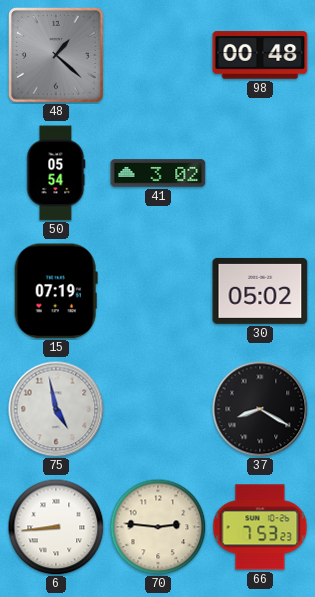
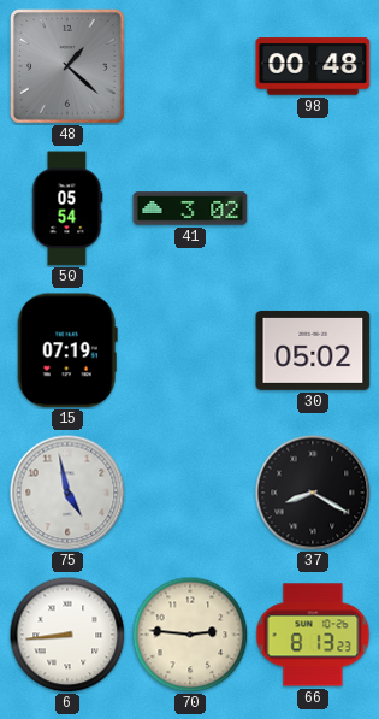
66: 7:53 -> 8:13
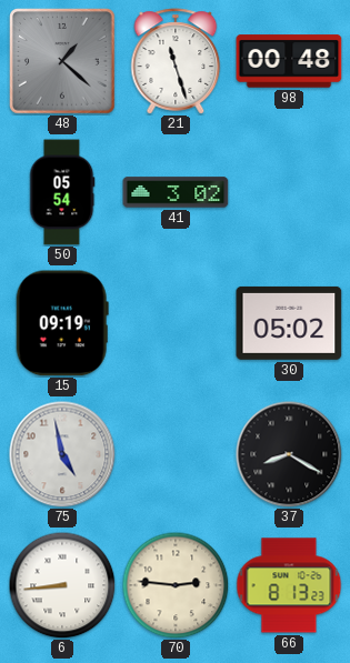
21: none -> 11:27
15: 07:19 -> 09:19
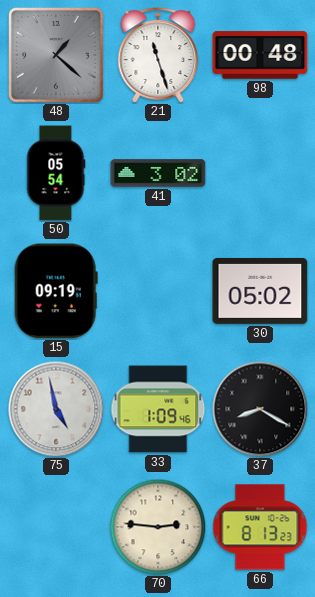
33: none -> 1:09
6: 8:44 -> none
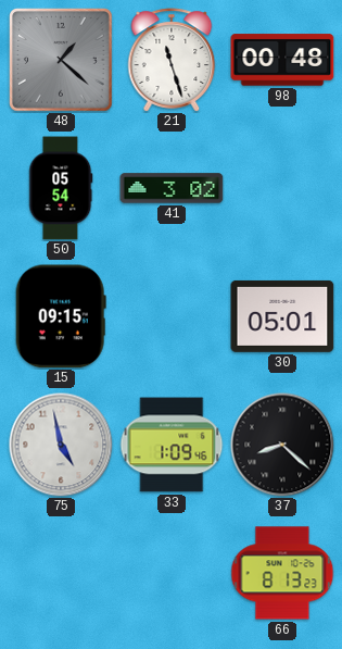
15: 09:19 -> 09:15
30: 05:02 -> 05:01
37: 8:20 -> 8:22
70: 2:46 -> none
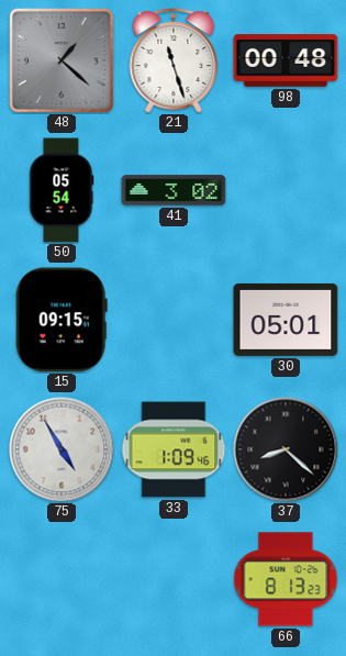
75: 4:58 -> 4:55
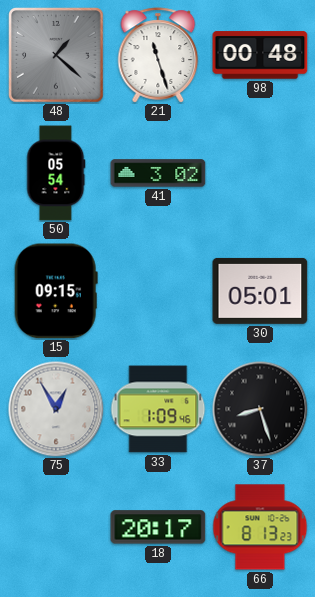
75: 4:55 -> 12:55
37: 8:22 -> 8:27
18: none -> 20:17
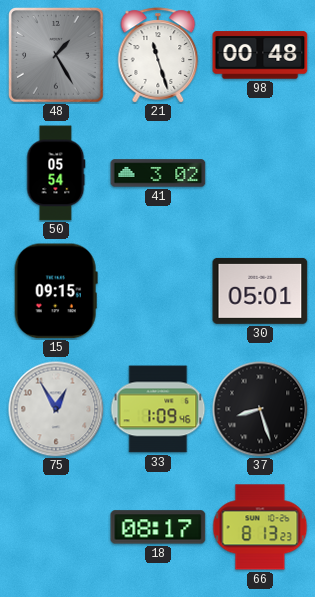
48: 1:22 -> 1:25
18: 20:17 -> 08:17
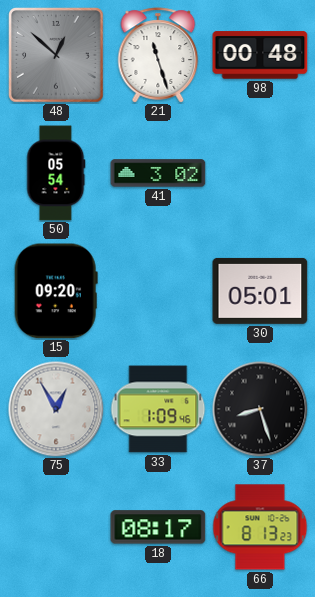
48: 1:25 -> 12:52
15: 09:15 -> 09:20
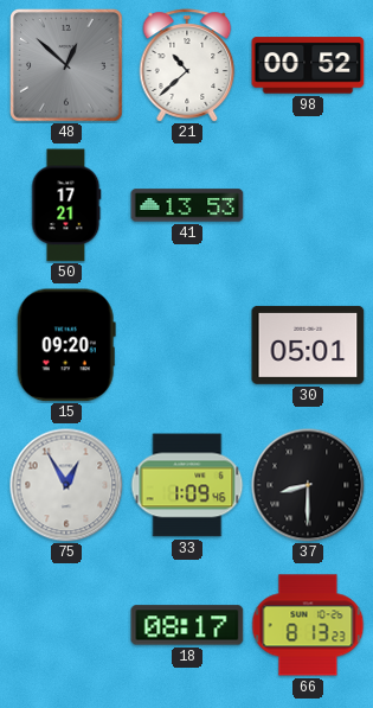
21: 11:27 -> 10:38
98: 00:48 -> 00:52
50: 05:54 -> 17:21
41: 3:02 -> 13:53
37: 8:27 -> 8:30
